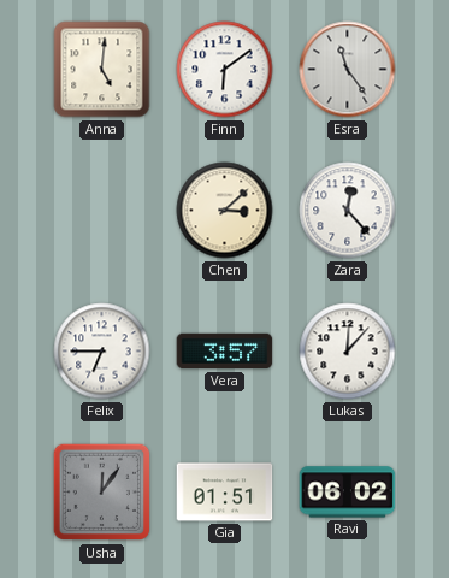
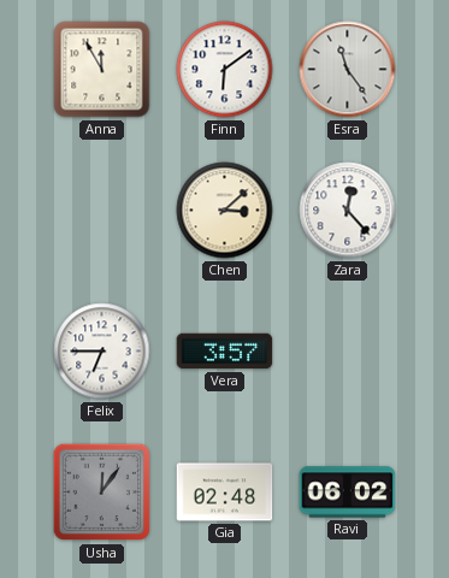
Anna: 5:01 -> 11:55
Lukas: 12:07 -> none
Gia: 01:51 -> 02:48
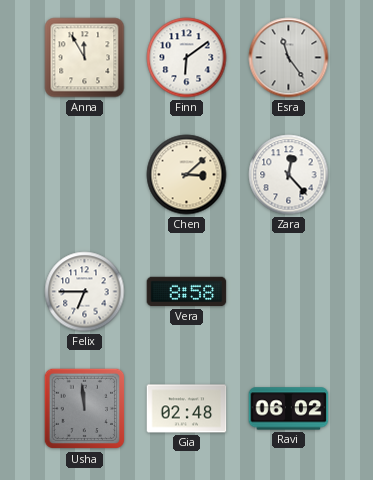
Vera: 3:57 -> 8:58
Usha: 12:06 -> 11:59
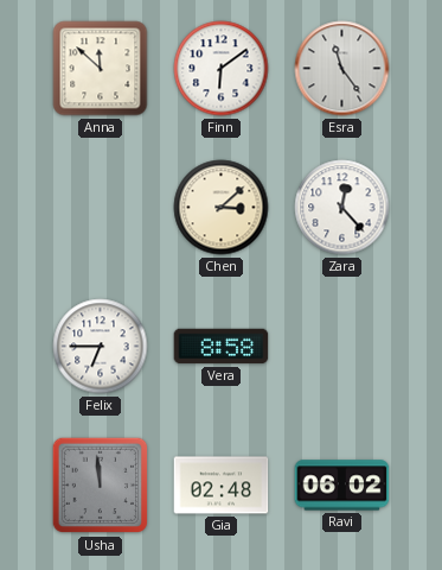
Anna: 11:55 -> 11:52
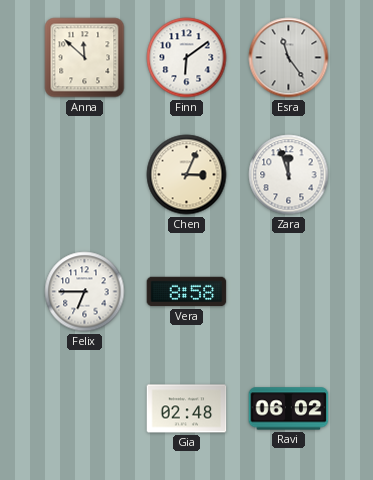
Chen: 3:08 -> 3:04
Zara: 12:23 -> 11:57
Usha: 11:59 -> none
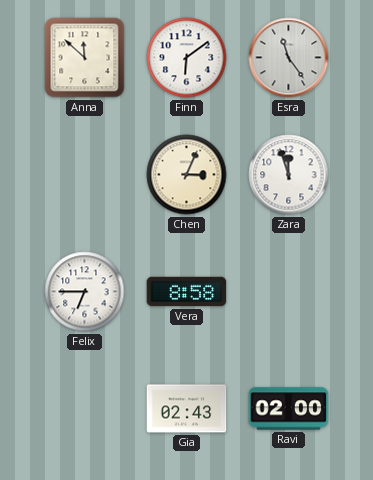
Gia: 02:48 -> 02:43
Ravi: 06:02 -> 02:00
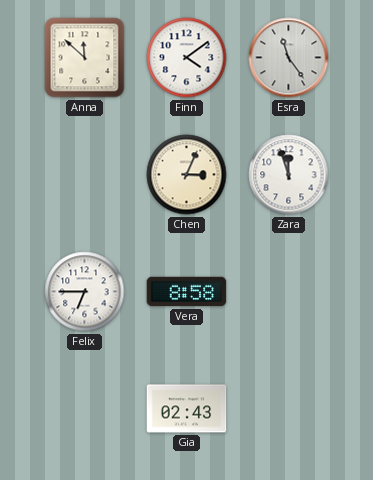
Finn: 6:09 -> 4:09
Ravi: 02:00 -> none
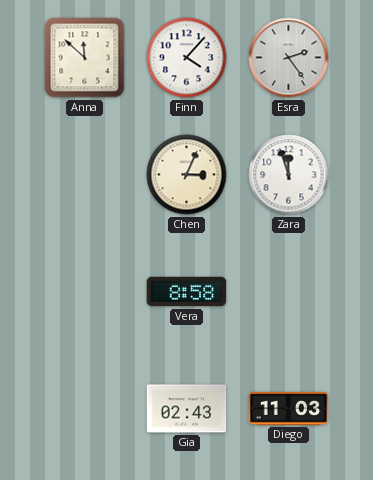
Finn: 4:09 -> 4:07
Esra: 11:24 -> 2:24
Felix: 6:45 -> none
Diego: none -> 11:03
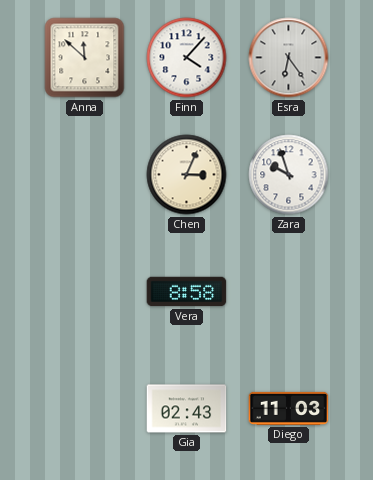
Esra: 2:24 -> 6:24
Zara: 11:57 -> 9:57
